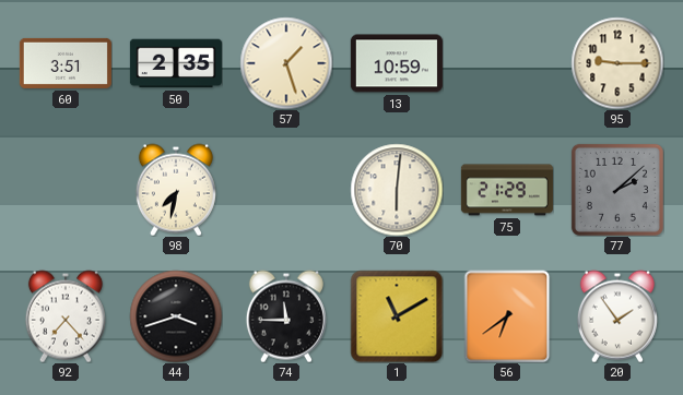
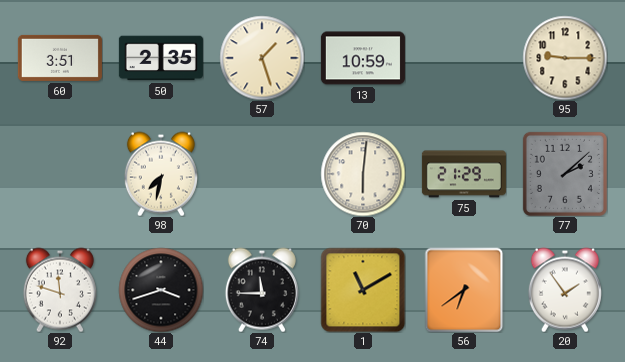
92: 7:23 -> 11:48
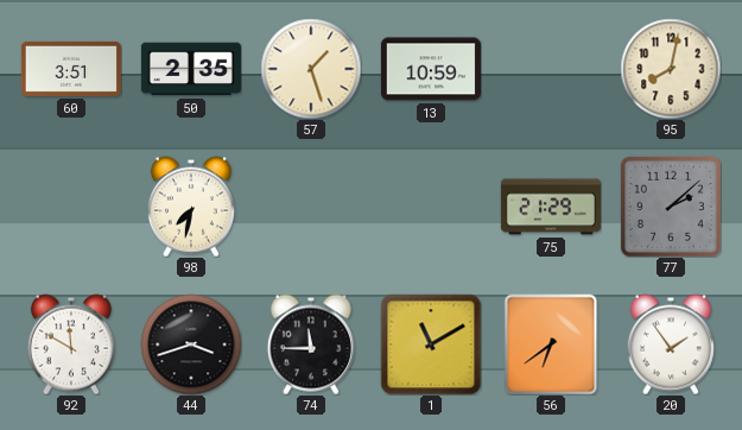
95: 9:15 -> 8:02
70: 6:01 -> none
92: 11:48 -> 11:50
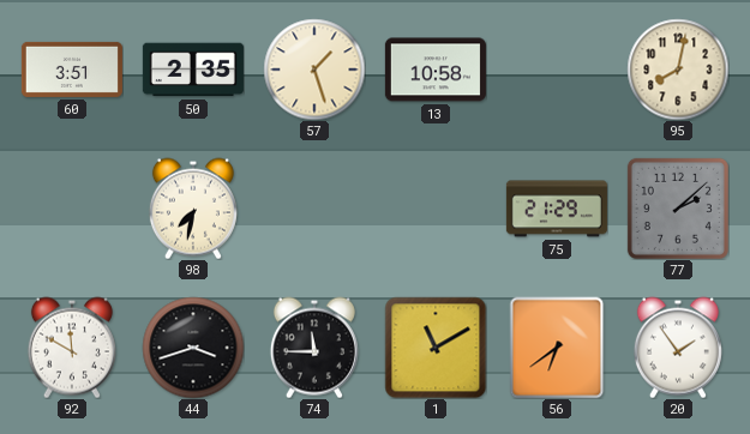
13: 10:59 -> 10:58
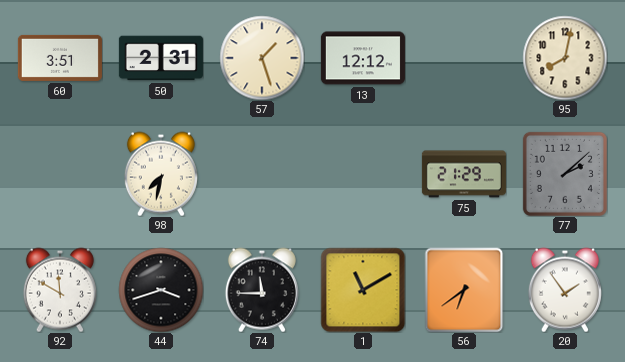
50: 2:35 -> 2:31
13: 10:58 -> 12:12
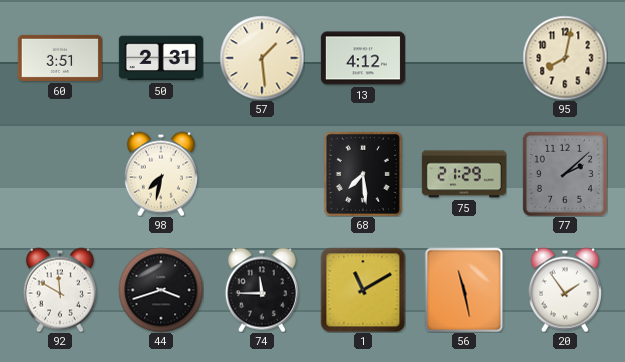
57: 1:27 -> 1:29
13: 12:12 -> 4:12
68: none -> 7:29
56: 6:39 -> 11:28
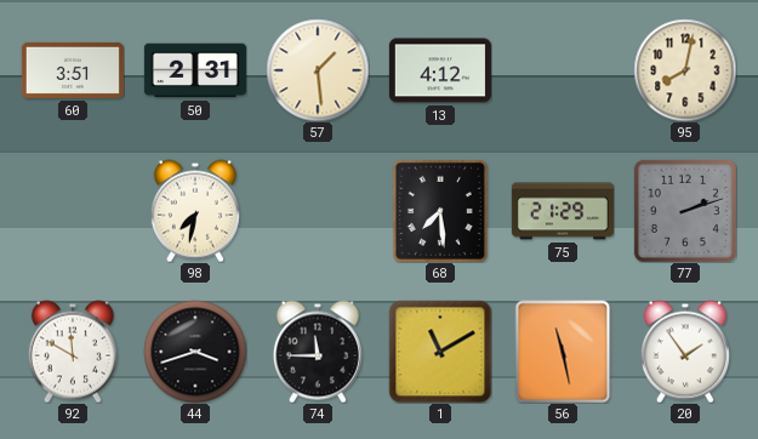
77: 2:08 -> 2:12
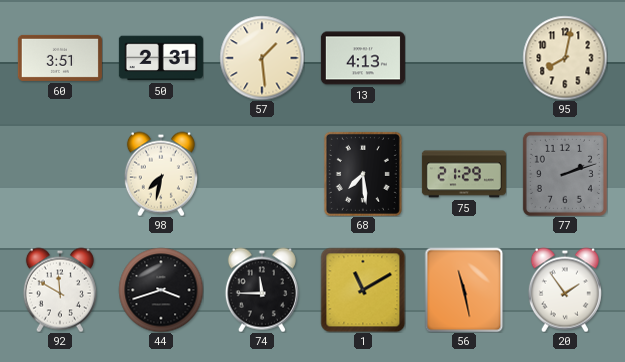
13: 4:12 -> 4:13
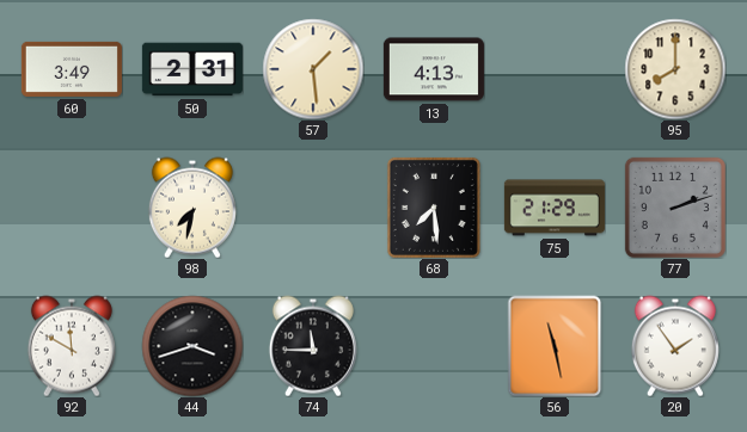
60: 3:51 -> 3:49
95: 8:02 -> 8:00
1: 11:10 -> none
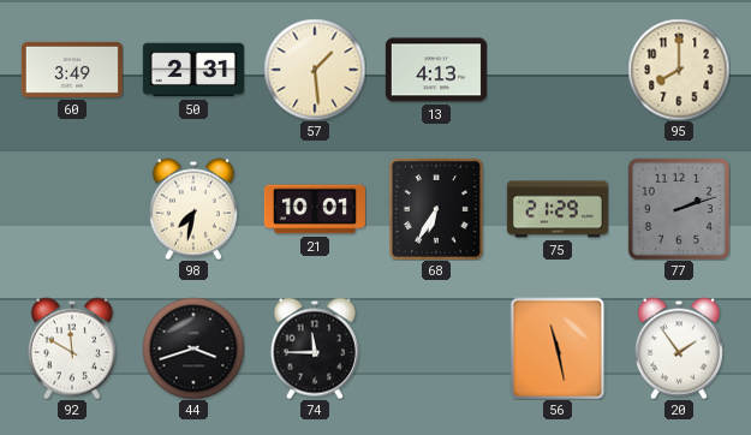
21: none -> 10:01
68: 7:29 -> 6:35
